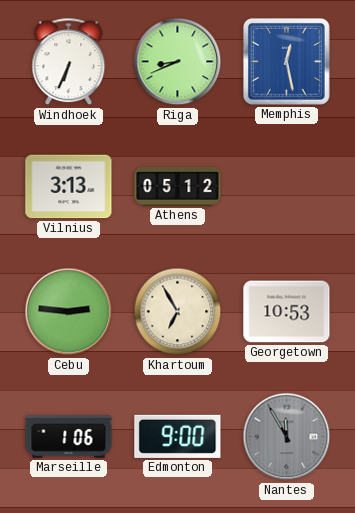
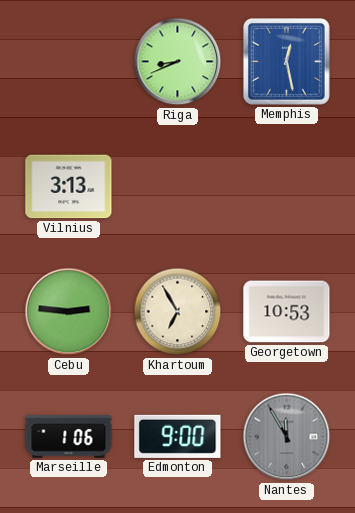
Windhoek: 6:34 -> none
Athens: 05:12 -> none
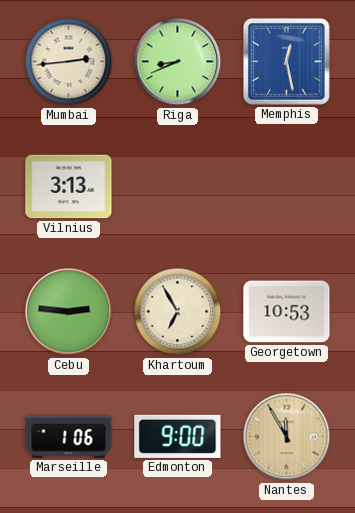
Mumbai: none -> 2:44
Nantes dial: grey -> champagne
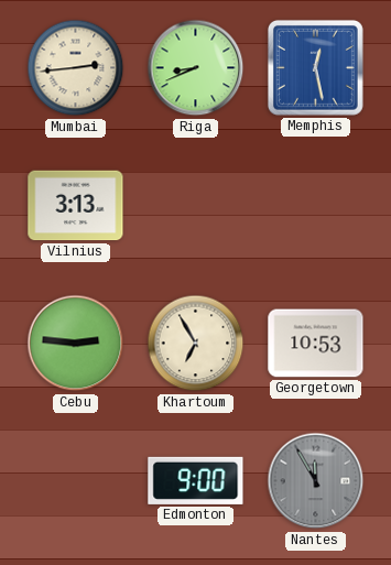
Marseille: 1:06 -> none
Nantes dial: champagne -> grey
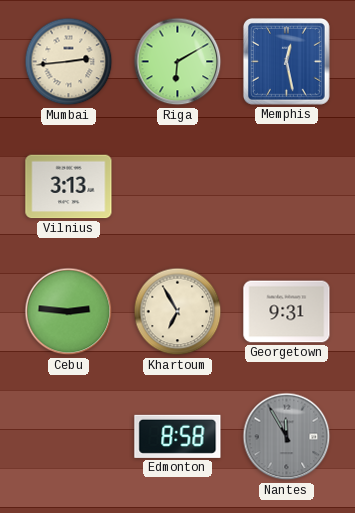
Riga: 8:41 -> 6:10
Georgetown: 10:53 -> 9:31
Edmonton: 9:00 -> 8:58
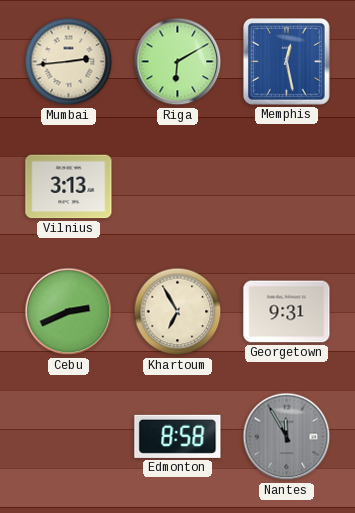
Cebu: 2:46 -> 2:41
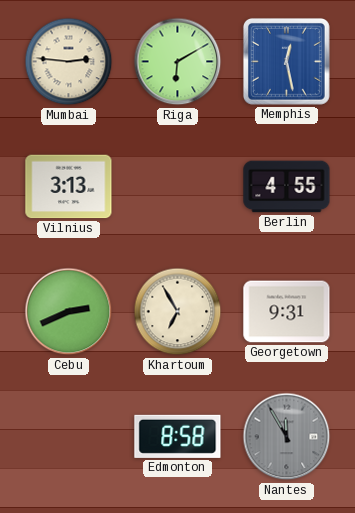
Mumbai: 2:44 -> 2:46
Berlin: none -> 4:55
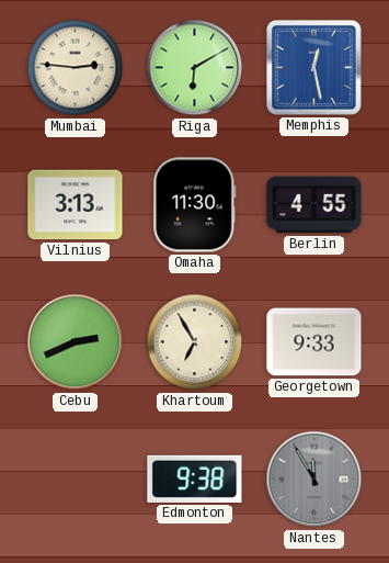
Omaha: none -> 11:30
Georgetown: 9:31 -> 9:33
Edmonton: 8:58 -> 9:38
